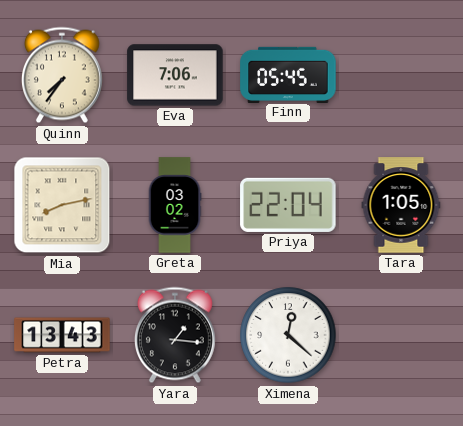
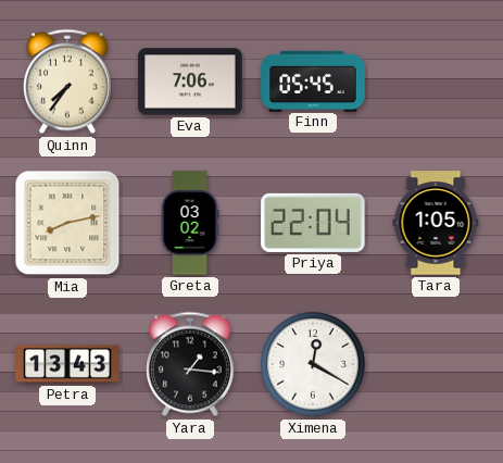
Ximena: 12:22 -> 12:20
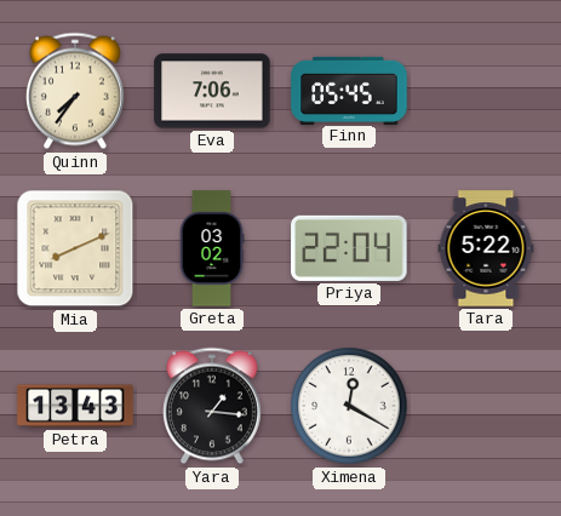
Mia: 8:13 -> 8:11
Tara: 1:05 -> 5:22
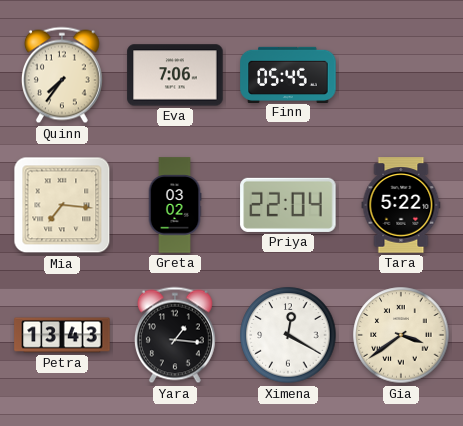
Mia: 8:11 -> 7:16
Gia: none -> 3:39
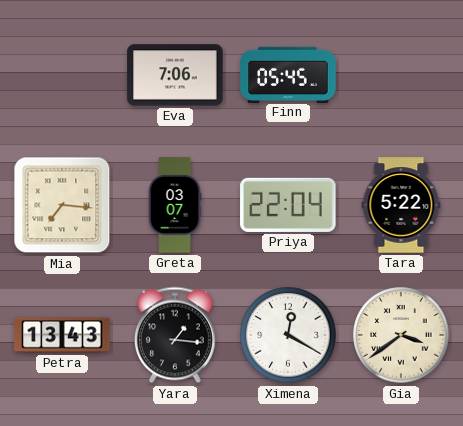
Quinn: 7:36 -> none
Greta: 03:02 -> 03:07
